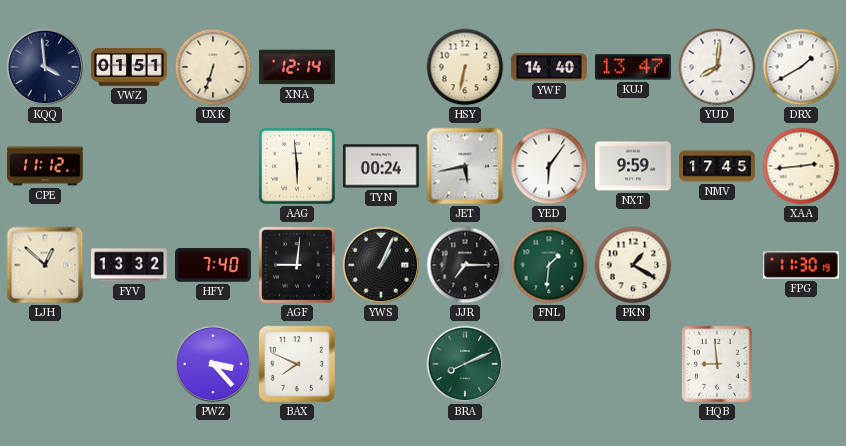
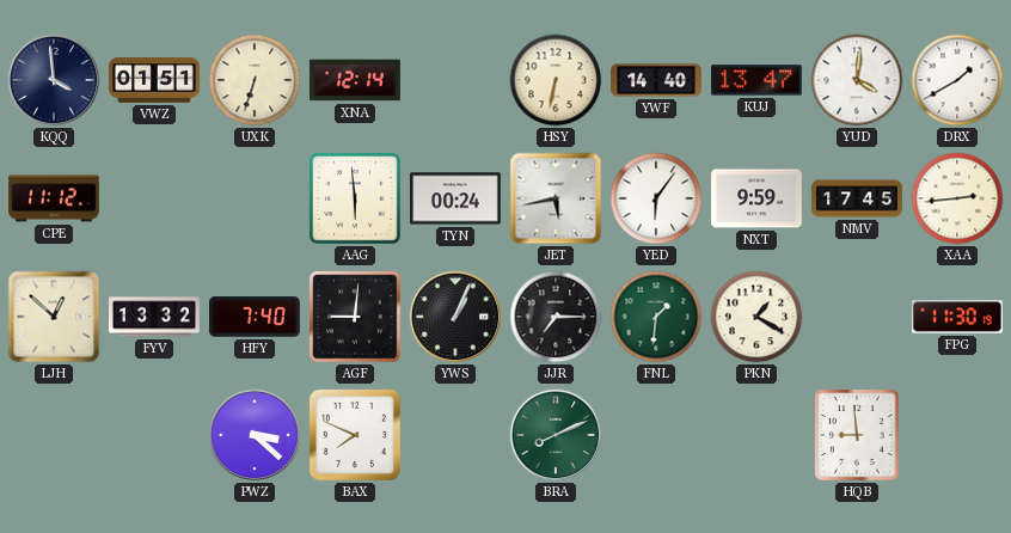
YUD: 8:01 -> 4:01
PWZ: 3:23 -> 3:22
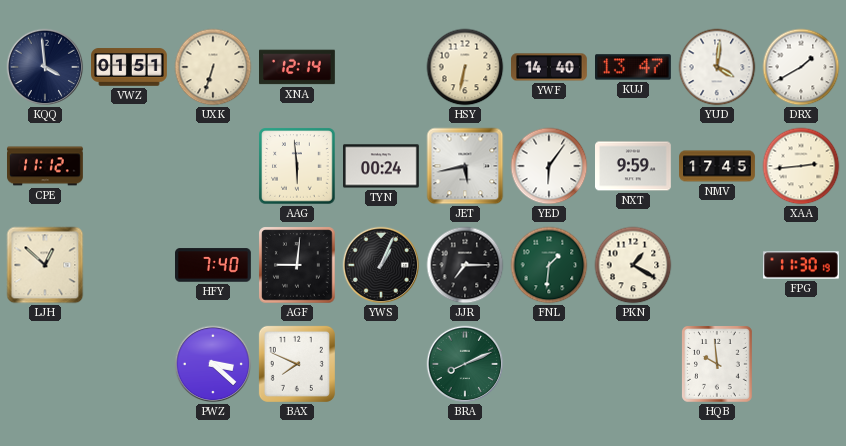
FYV: 13:32 -> none
HQB: 8:59 -> 9:59
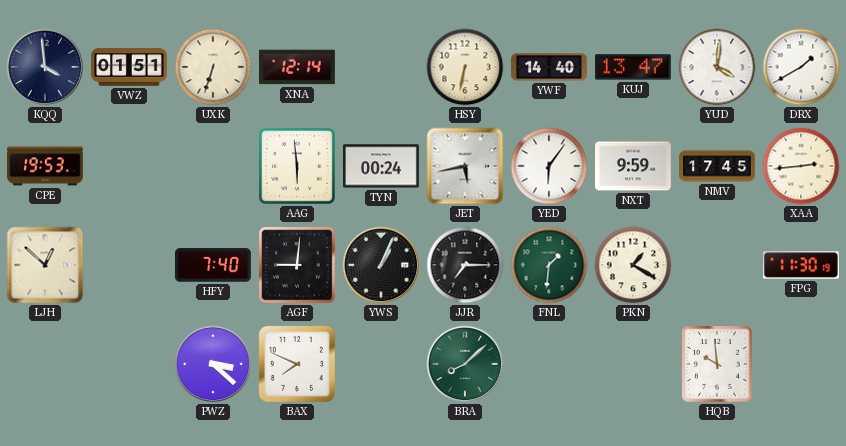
CPE: 11:12 -> 19:53
BRA: 8:11 -> 8:08
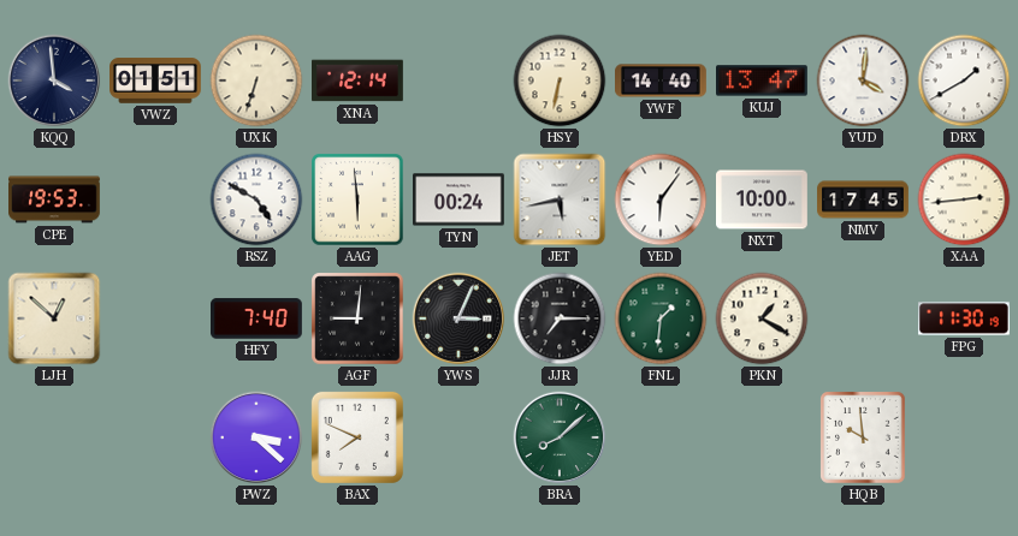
RSZ: none -> 4:50
NXT: 9:59 -> 10:00
YWS: 1:04 -> 3:04
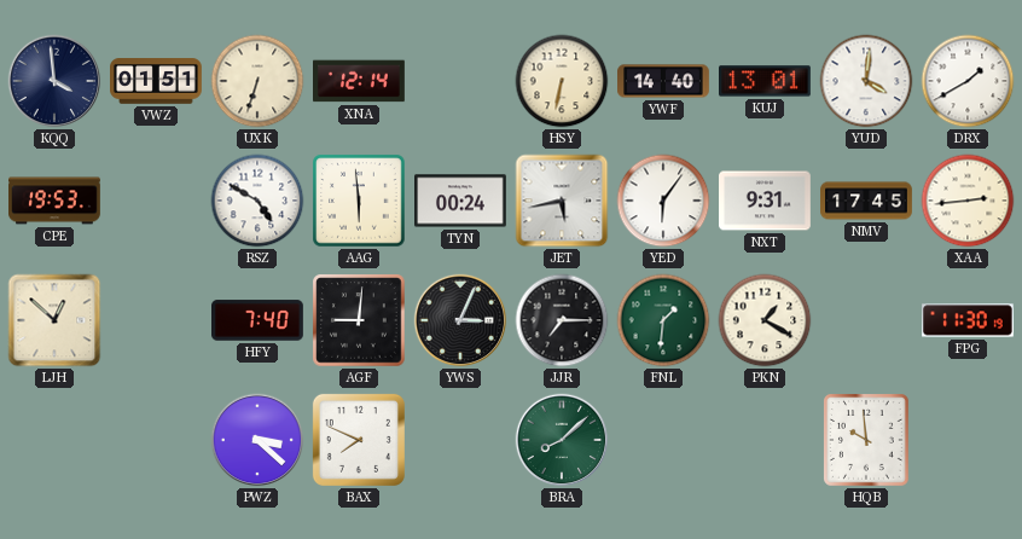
KUJ: 13:47 -> 13:01
NXT: 10:00 -> 9:31
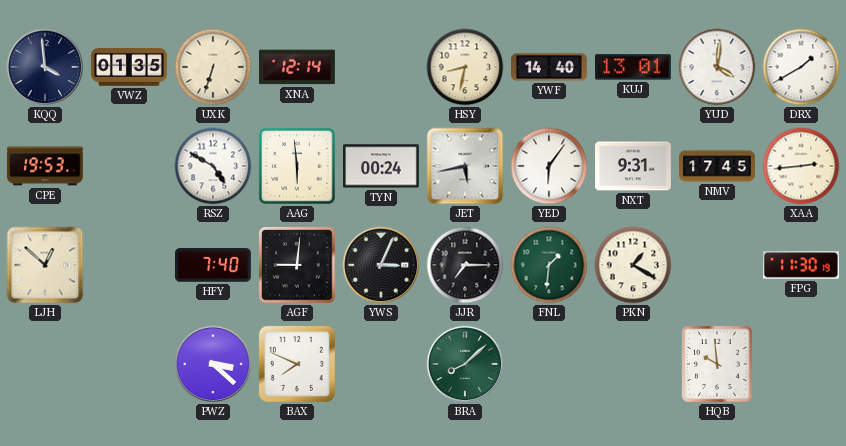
VWZ: 01:51 -> 01:35
HSY: 6:32 -> 8:32
